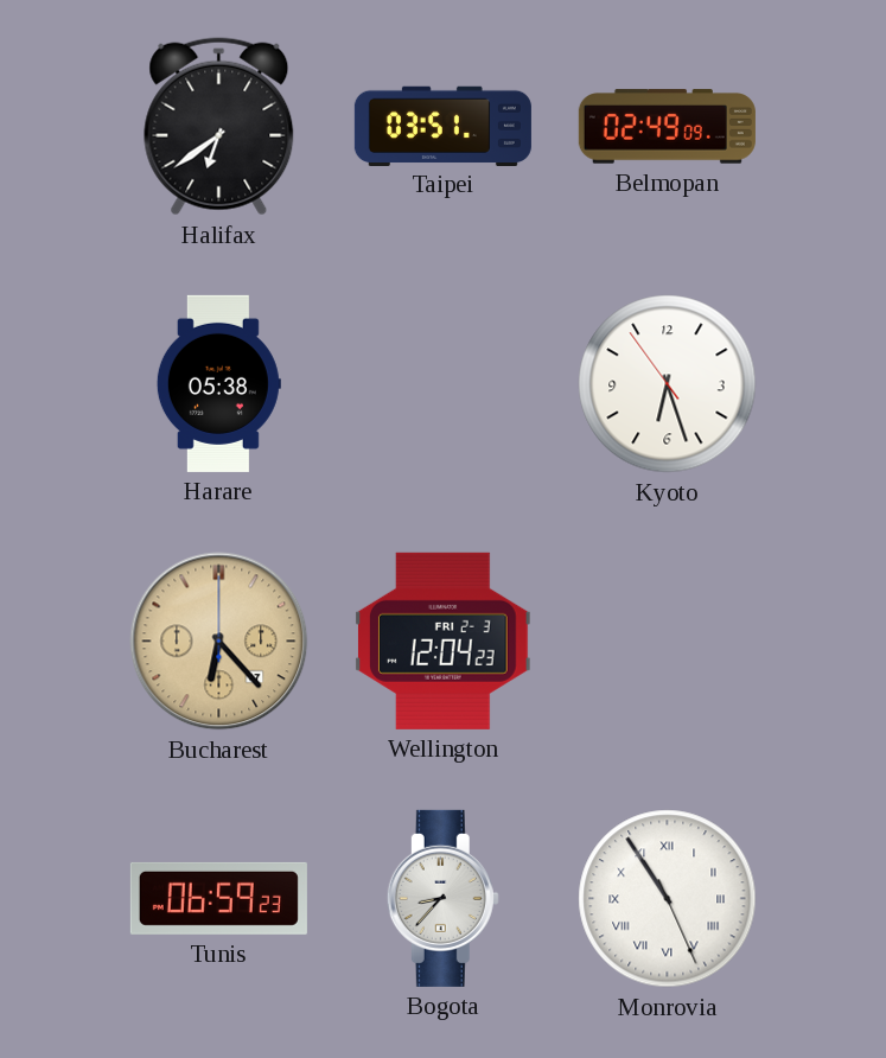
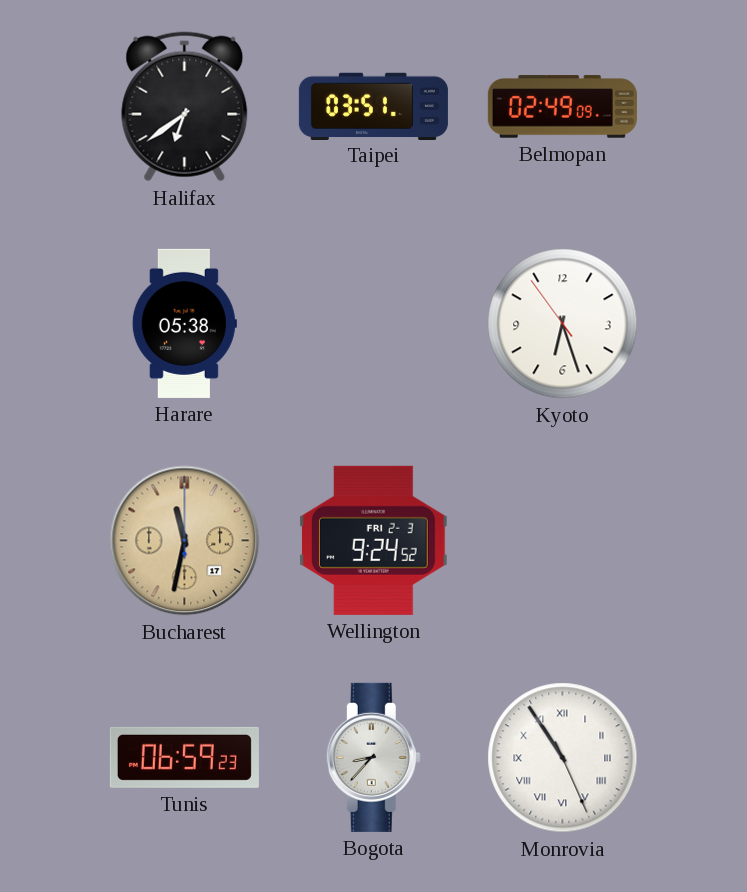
Bucharest: 6:23 -> 11:32
Wellington: 12:04 -> 9:24
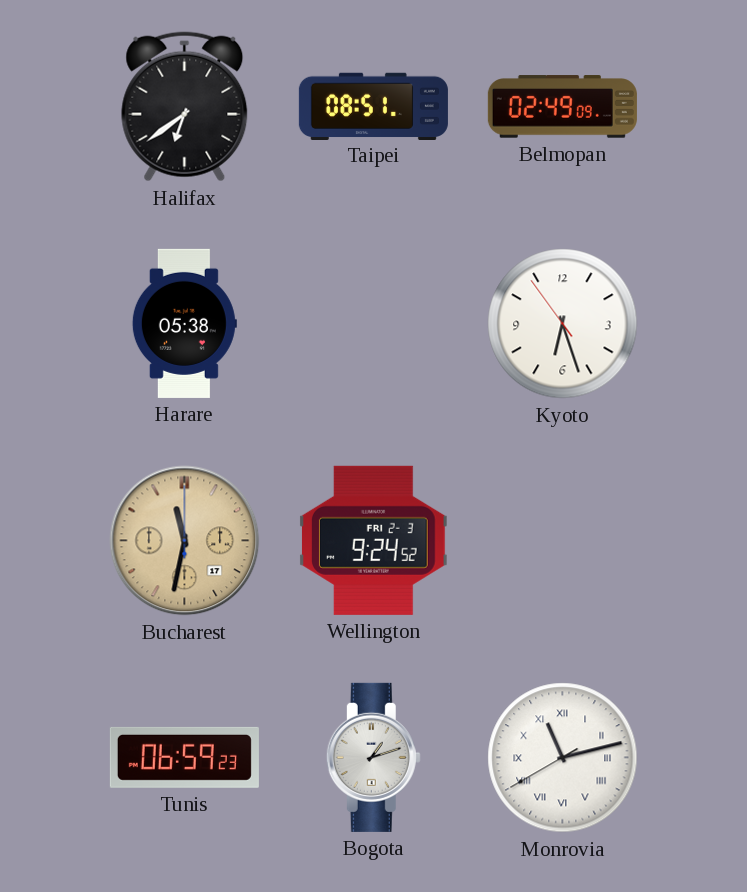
Taipei: 03:51 -> 08:51
Bogota: 8:37 -> 1:12
Monrovia: 10:54 -> 11:12
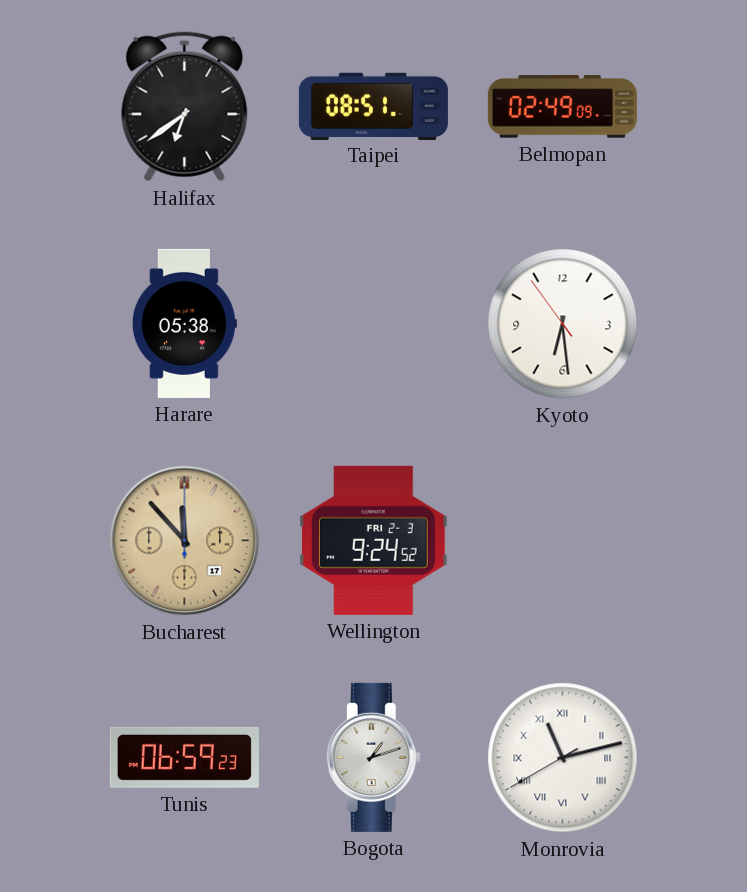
Kyoto: 6:26 -> 6:28
Bucharest: 11:32 -> 11:53
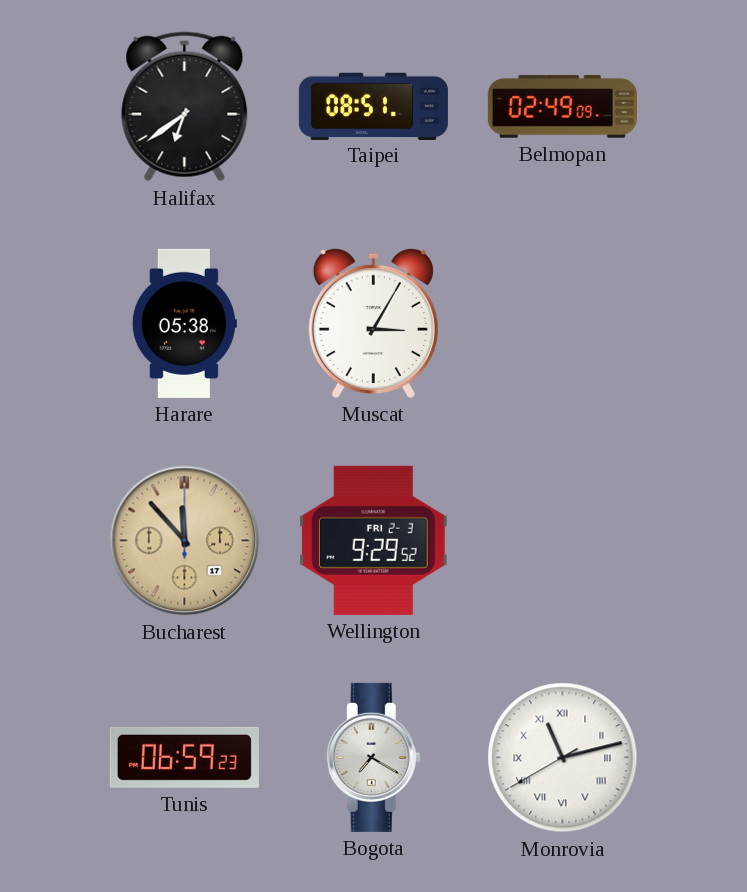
Muscat: none -> 3:05
Kyoto: 6:28 -> none
Wellington: 9:24 -> 9:29
Bogota: 1:12 -> 7:20
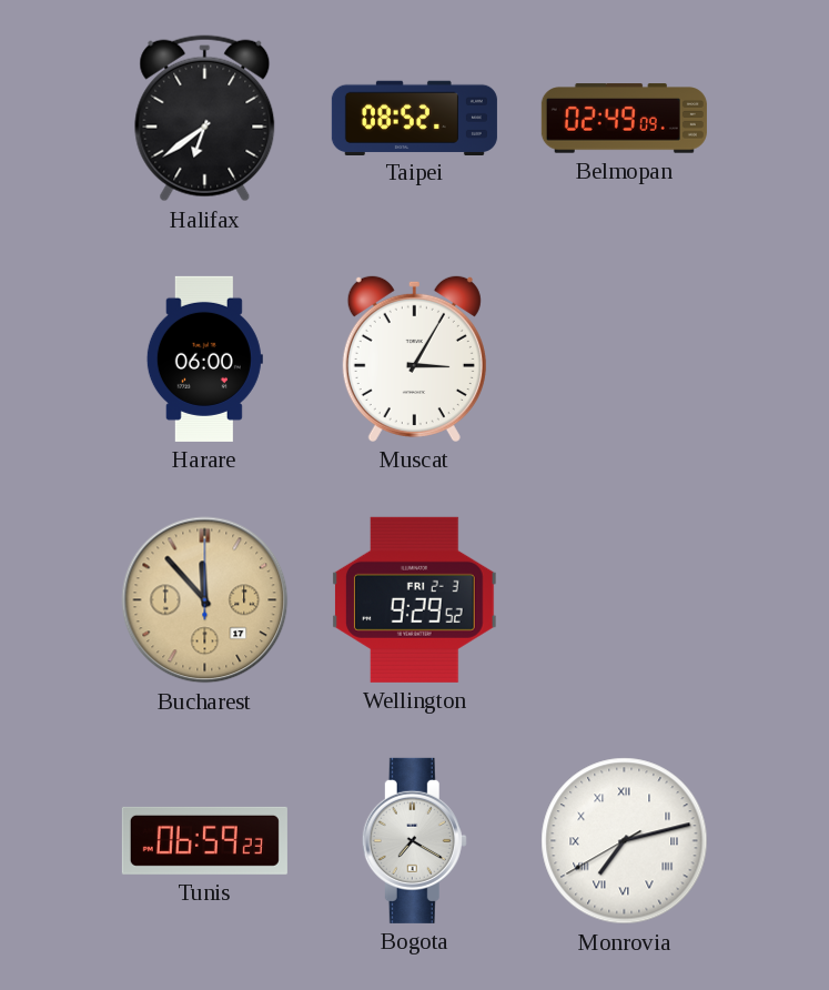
Taipei: 08:51 -> 08:52
Harare: 05:38 -> 06:00
Monrovia: 11:12 -> 7:12
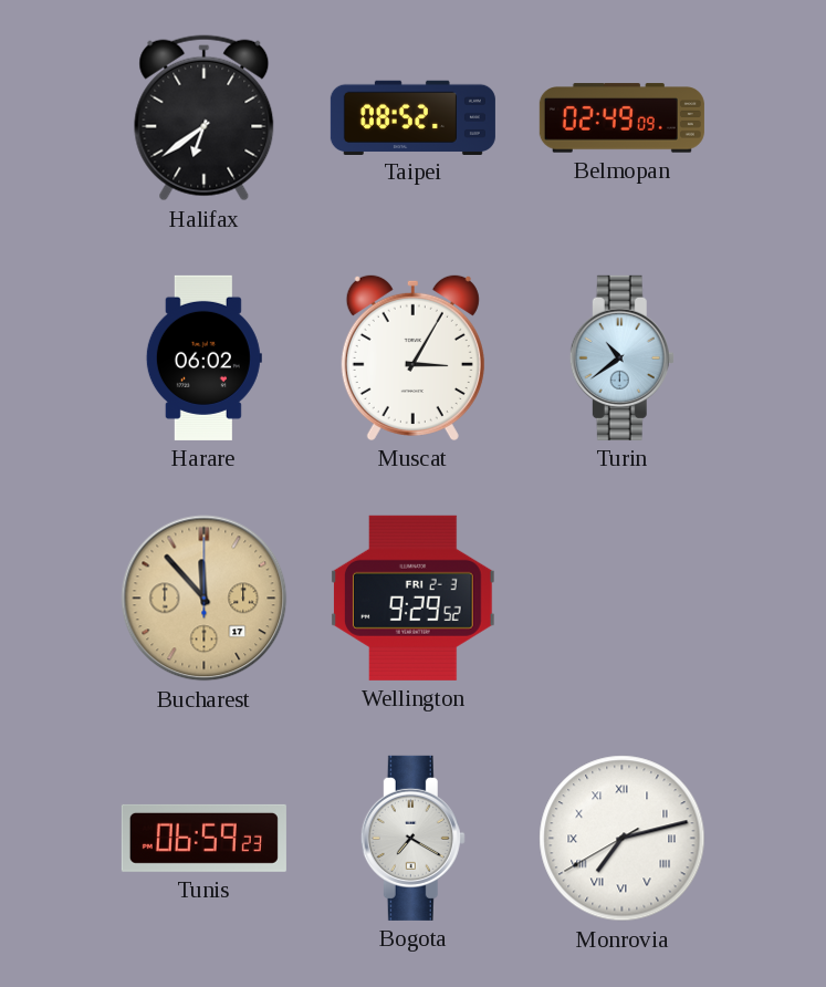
Harare: 06:00 -> 06:02
Turin: none -> 10:39
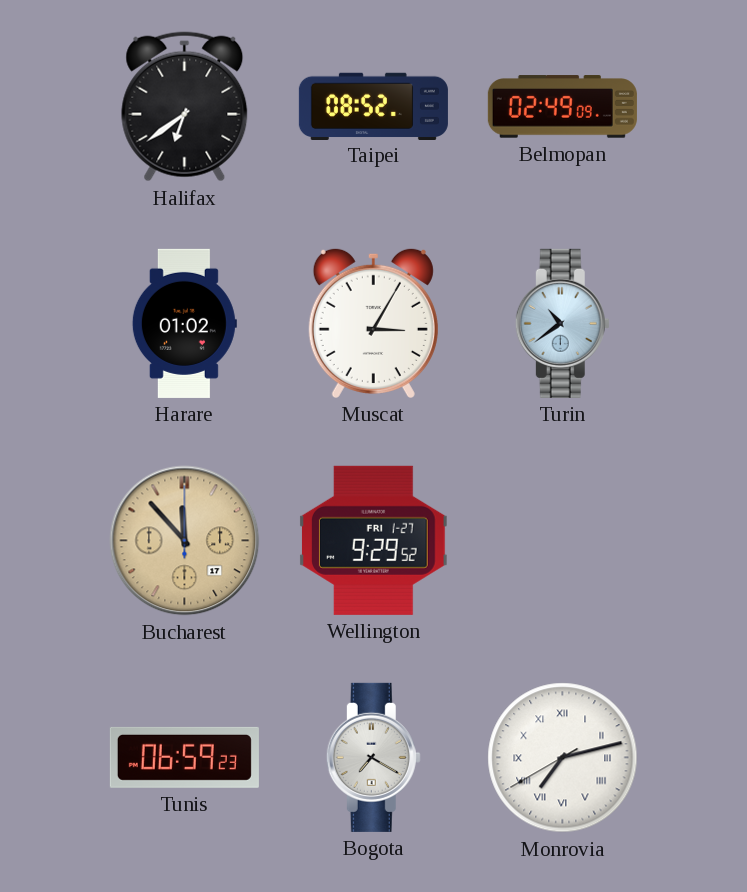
Harare: 06:02 -> 01:02
Wellington date: FRI 2-3 -> FRI 1-27
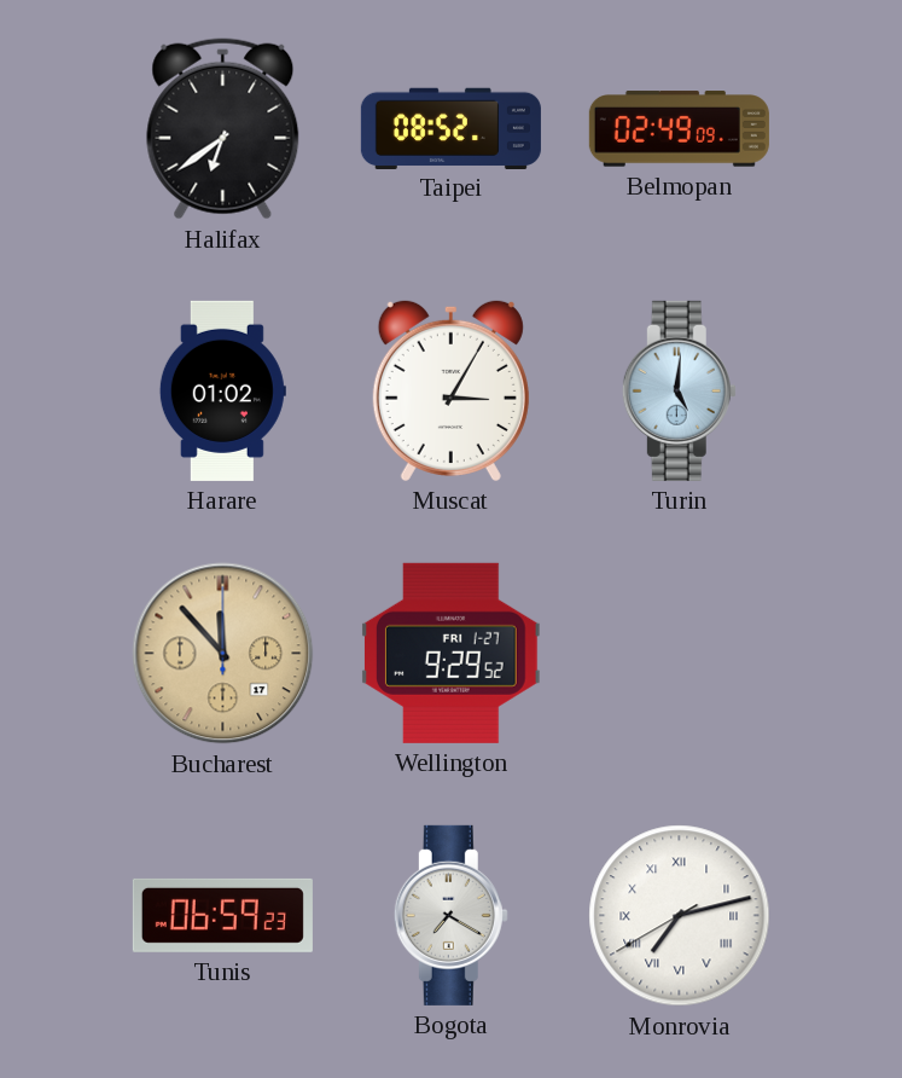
Turin: 10:39 -> 5:01
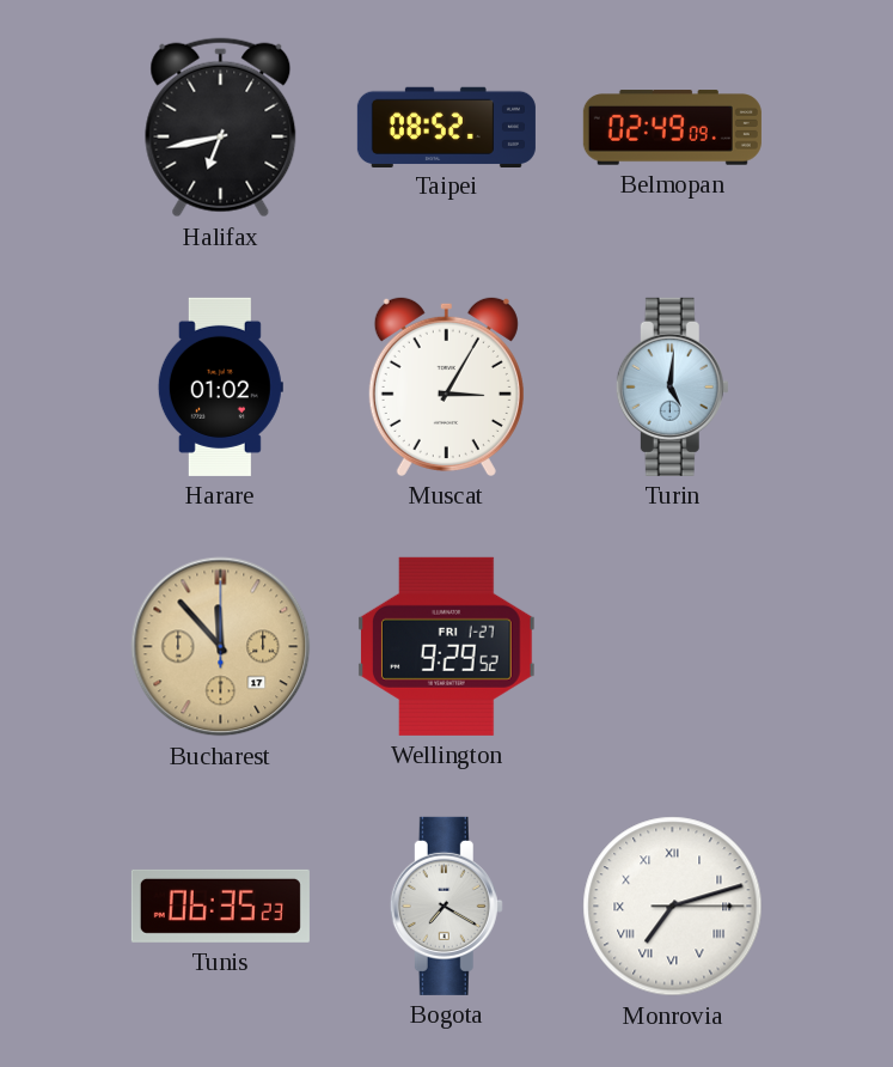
Halifax: 6:39 -> 6:43
Tunis: 06:59 -> 06:35
Monrovia: 7:12:40 -> 7:12:15
